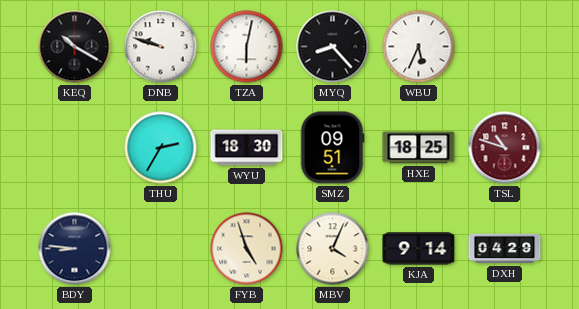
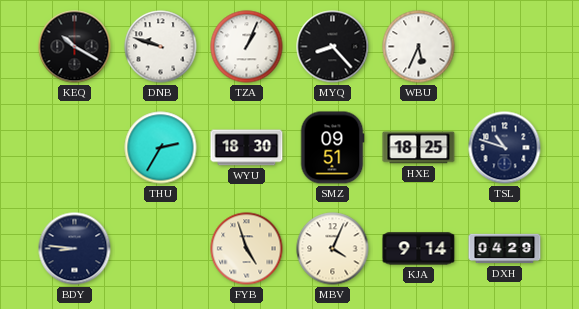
TZA: 6:02 -> 1:04
TSL dial: burgundy -> navy
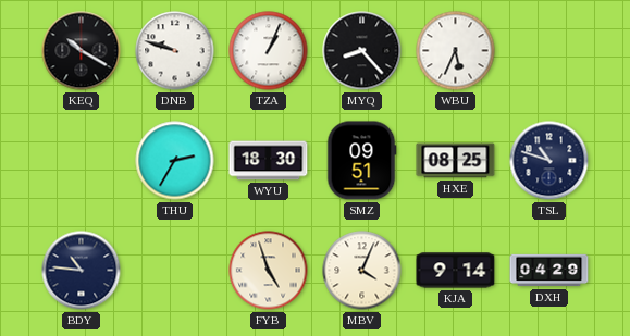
HXE: 18:25 -> 08:25
BDY: 8:46 -> 10:46
